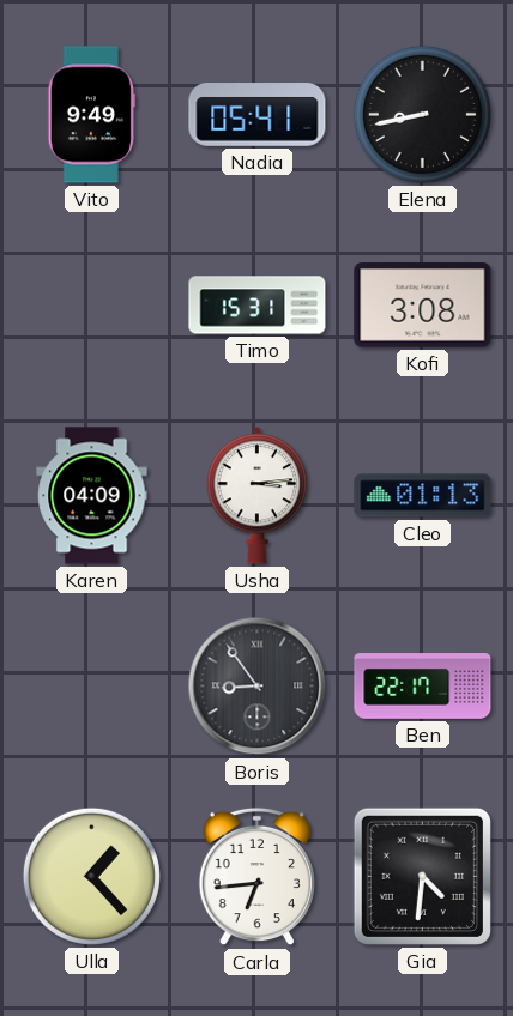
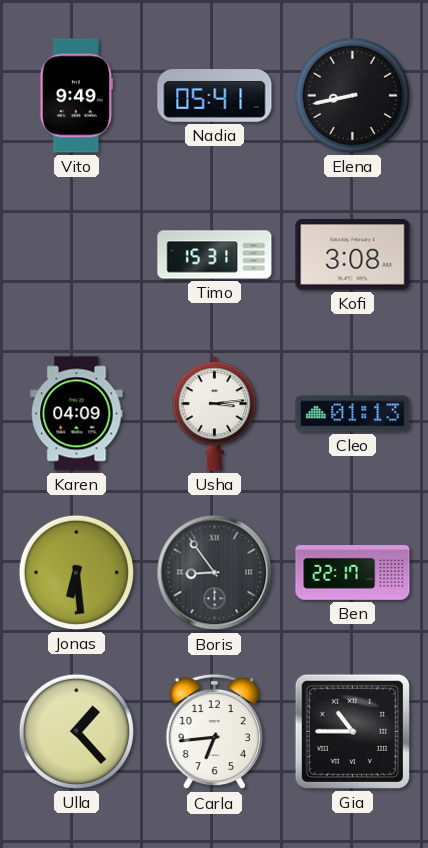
Jonas: none -> 6:29
Gia: 4:31 -> 10:45
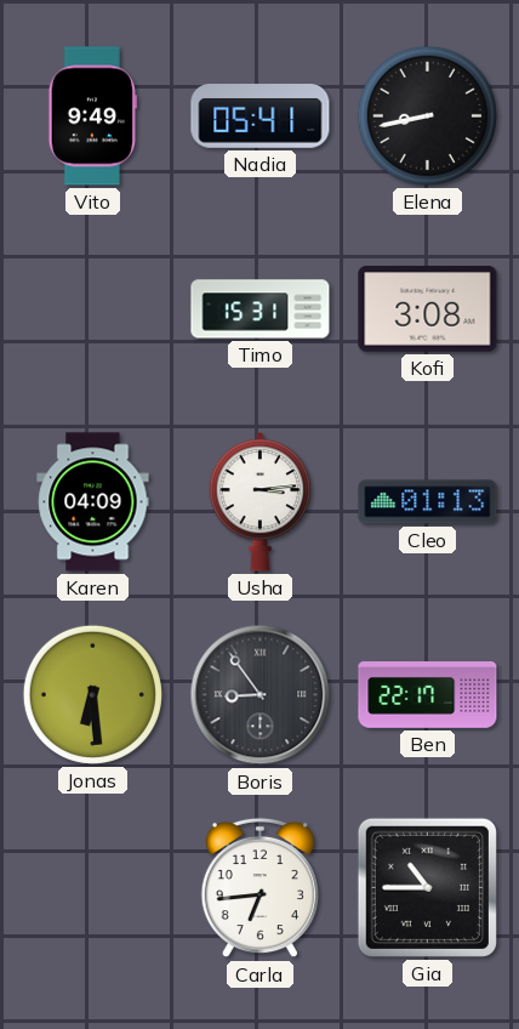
Ulla: 1:23 -> none
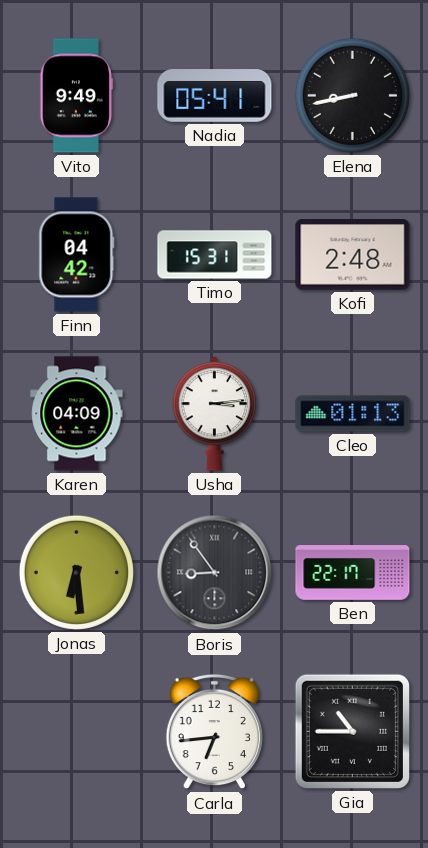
Finn: none -> 04:42
Kofi: 3:08 -> 2:48
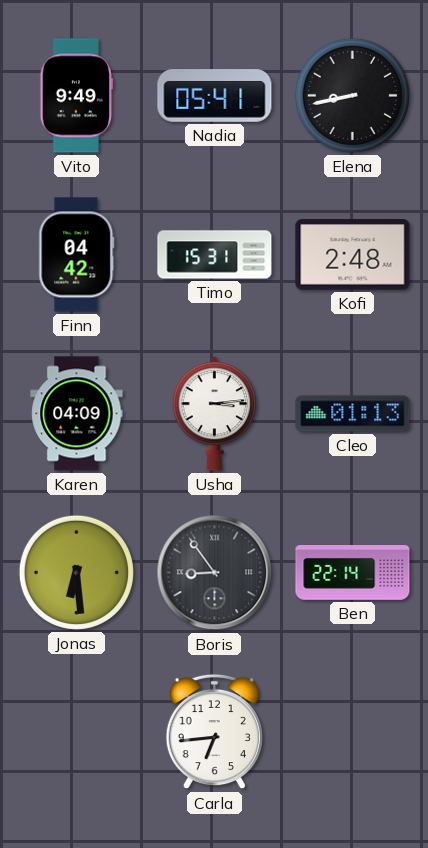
Ben: 22:17 -> 22:14
Gia: 10:45 -> none
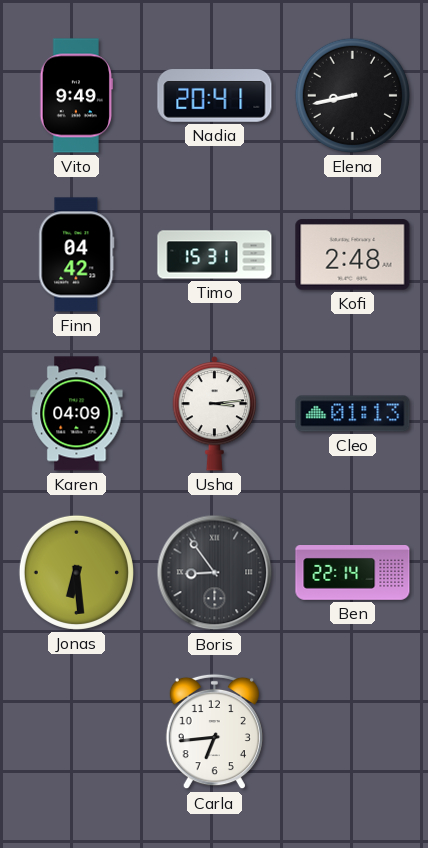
Nadia: 05:41 -> 20:41
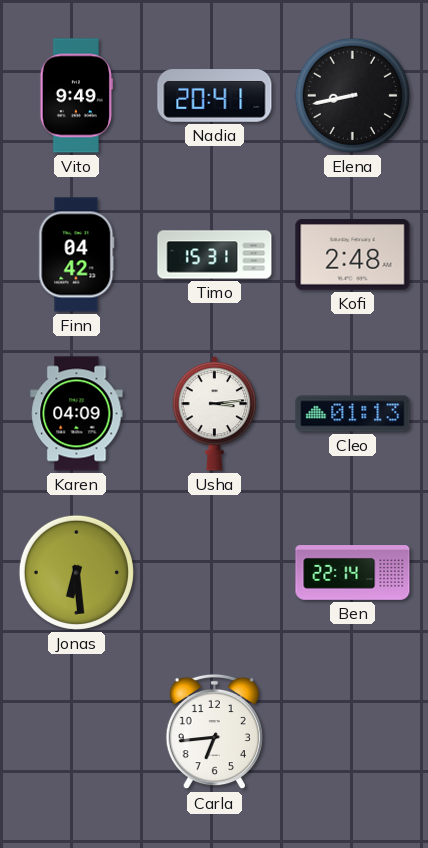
Boris: 8:54 -> none
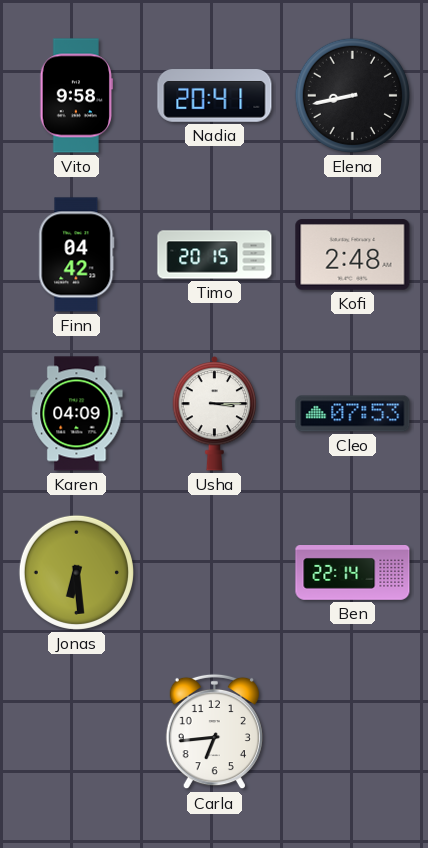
Vito: 9:49 -> 9:58
Timo: 15:31 -> 20:15
Usha: 3:14 -> 3:15
Cleo: 01:13 -> 07:53
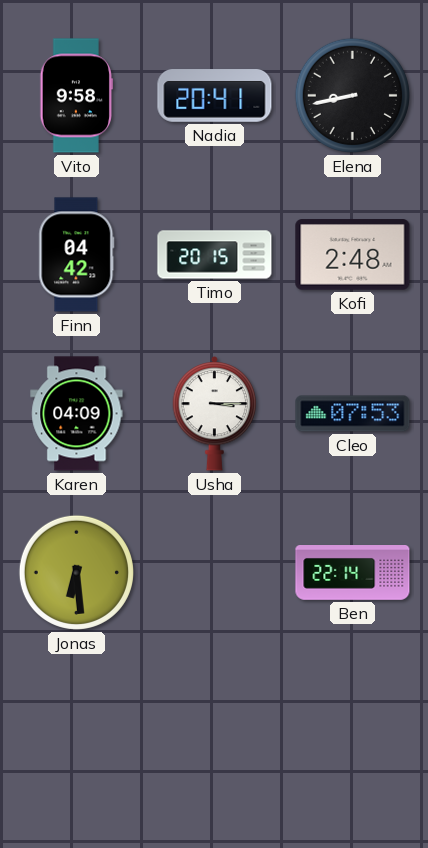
Carla: 6:44 -> none
